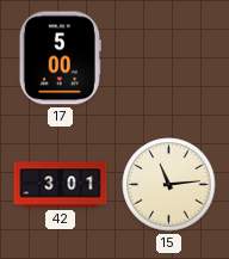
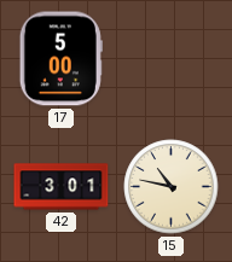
15: 11:14 -> 10:47
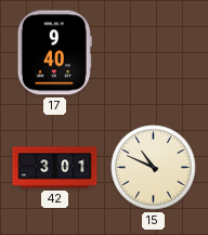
17: 5:00 -> 9:40
15: 10:47 -> 10:49
